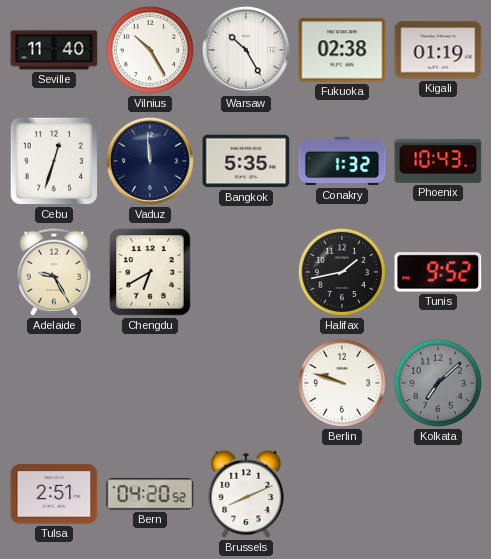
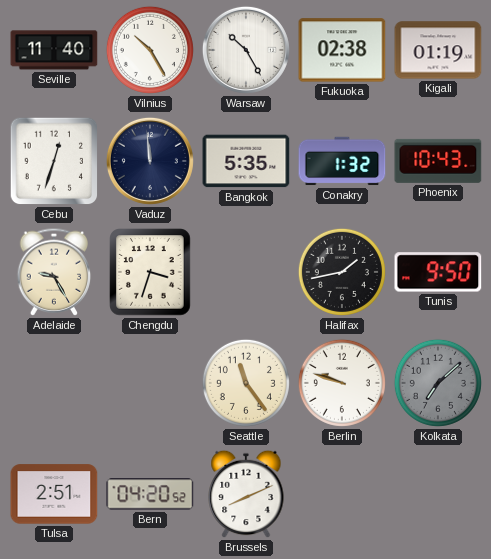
Chengdu: 6:40 -> 3:33
Tunis: 9:52 -> 9:50
Seattle: none -> 11:24
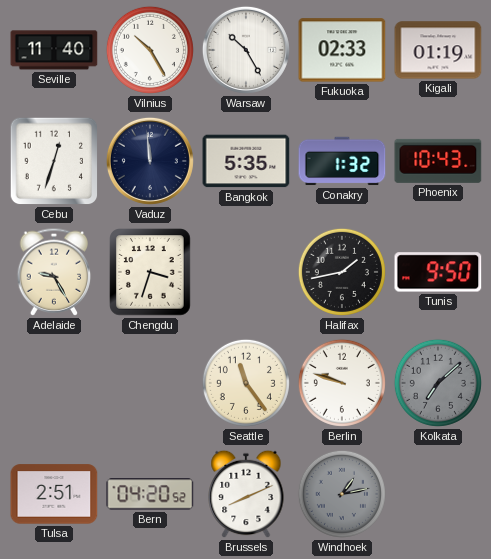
Fukuoka: 02:38 -> 02:33
Windhoek: none -> 1:13
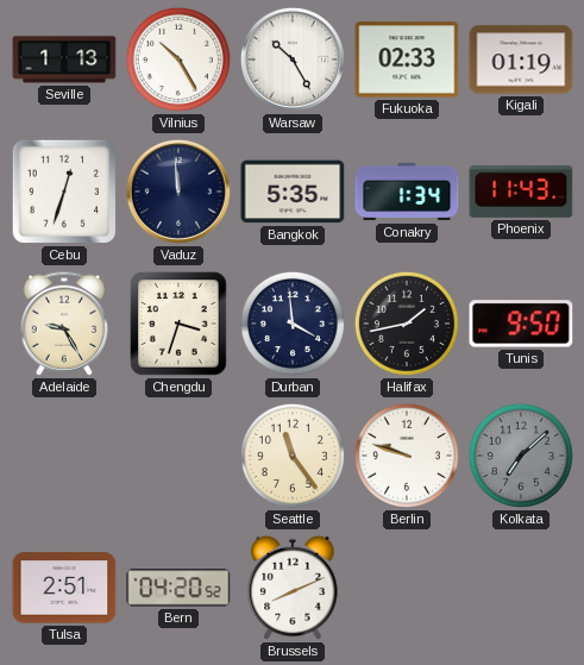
Seville: 11:40 -> 1:13
Conakry: 1:32 -> 1:34
Phoenix: 10:43 -> 11:43
Durban: none -> 3:59
Windhoek: 1:13 -> none
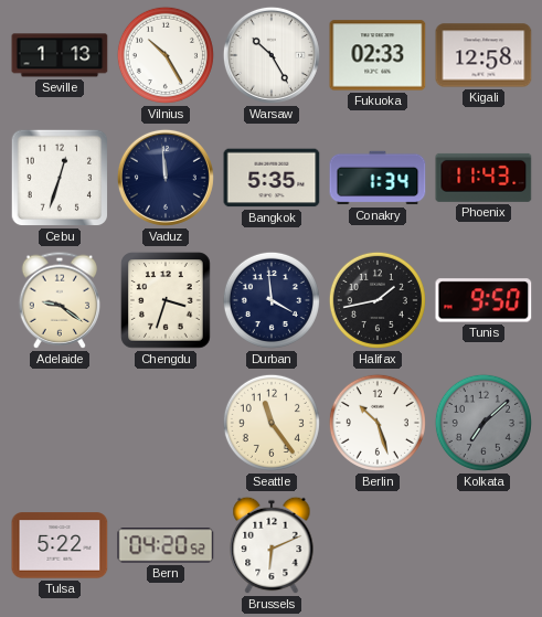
Kigali: 01:19 -> 12:58
Adelaide: 9:25 -> 9:21
Berlin: 9:48 -> 10:27
Tulsa: 2:51 -> 5:22
Brussels: 8:11 -> 6:11
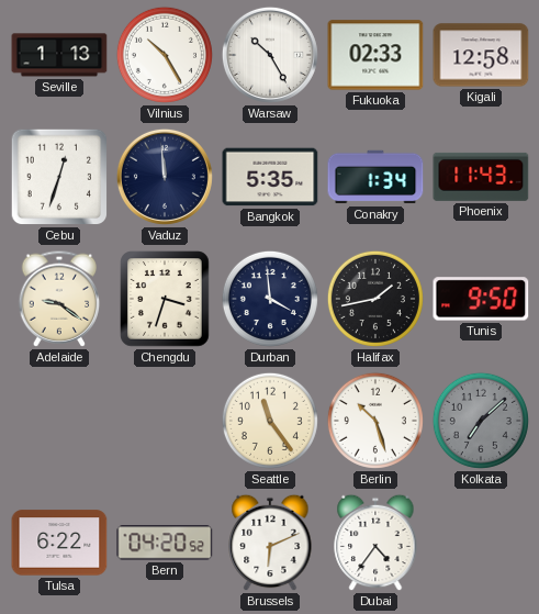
Tulsa: 5:22 -> 6:22
Dubai: none -> 4:36
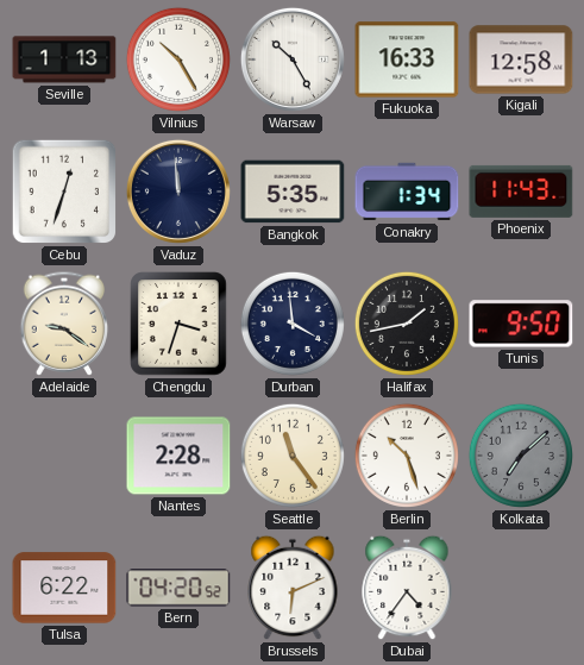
Fukuoka: 02:33 -> 16:33
Nantes: none -> 2:28
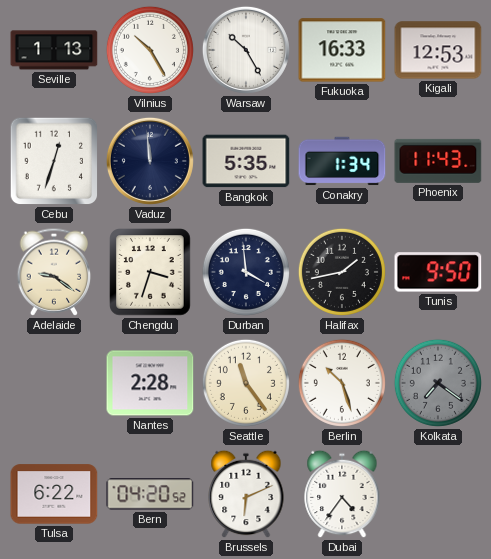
Kigali: 12:58 -> 12:53
Kolkata: 7:08 -> 7:21
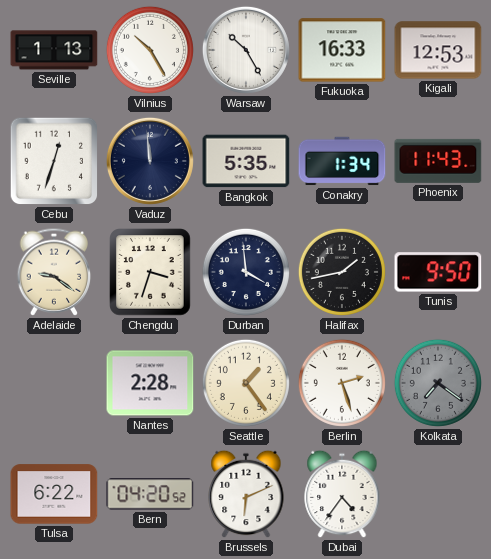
Seattle: 11:24 -> 1:24
Berlin: 10:27 -> 2:27
